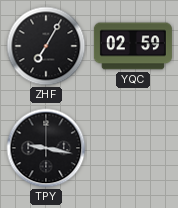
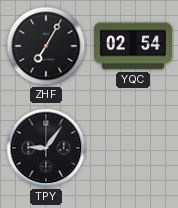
YQC: 02:59 -> 02:54
TPY: 9:17 -> 9:06
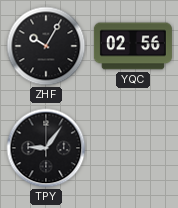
ZHF: 7:05 -> 10:05
YQC: 02:54 -> 02:56
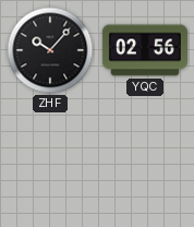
ZHF: 10:05 -> 10:07
TPY: 9:06 -> none
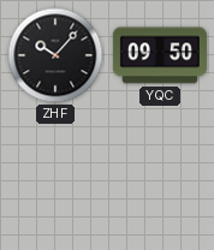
YQC: 02:56 -> 09:50
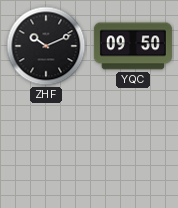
ZHF: 10:07 -> 10:11
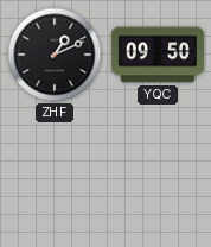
ZHF: 10:11 -> 1:11
